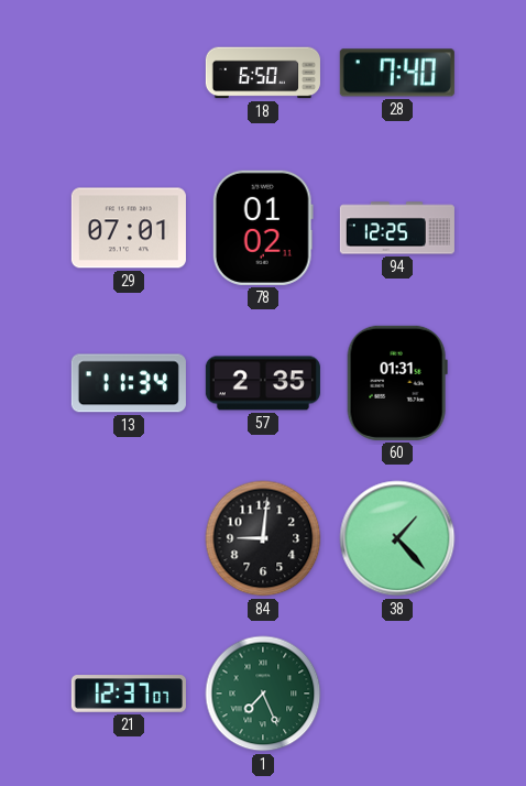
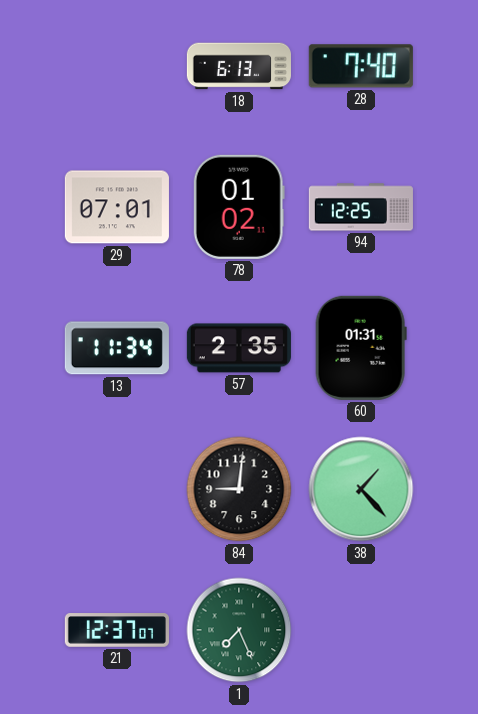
18: 6:50 -> 6:13
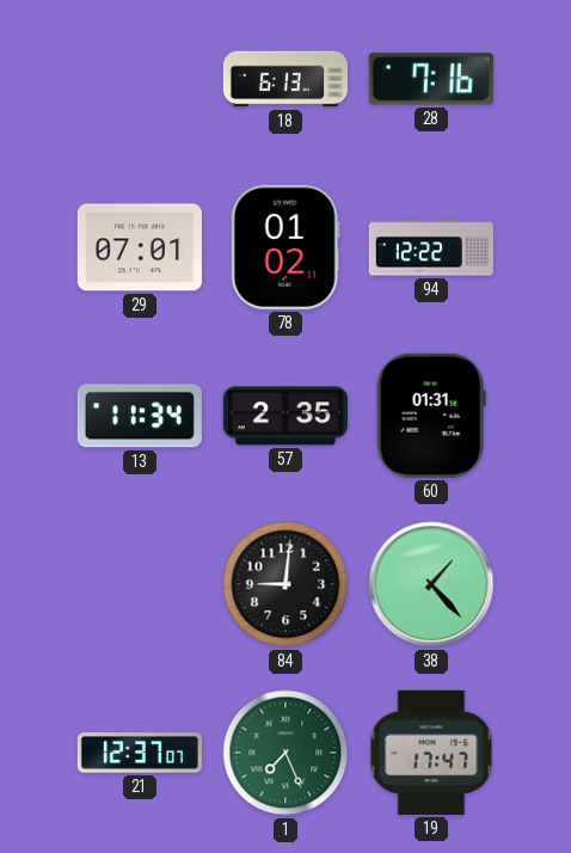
28: 7:40 -> 7:16
94: 12:25 -> 12:22
19: none -> 17:47
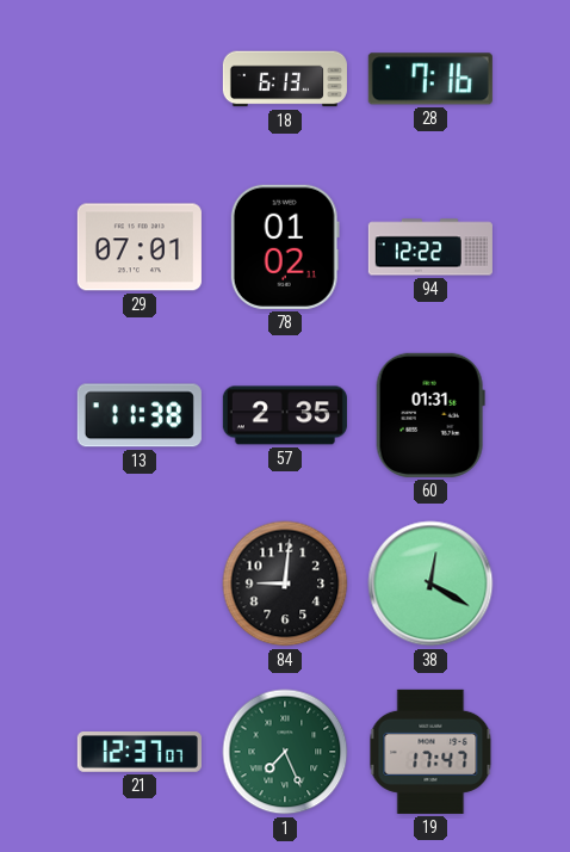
13: 11:34 -> 11:38
38: 1:23 -> 12:20
